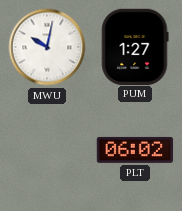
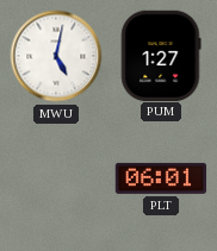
MWU: 10:02 -> 5:02
PLT: 06:02 -> 06:01
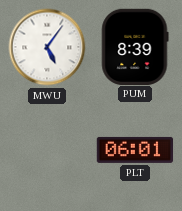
MWU: 5:02 -> 5:06
PUM: 1:27 -> 8:39
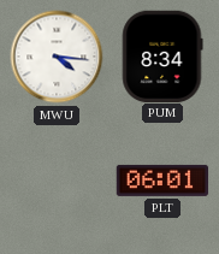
MWU: 5:06 -> 4:16
PUM: 8:39 -> 8:34
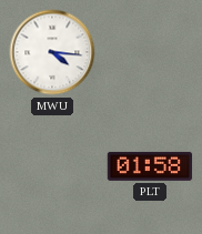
PUM: 8:34 -> none
PLT: 06:01 -> 01:58
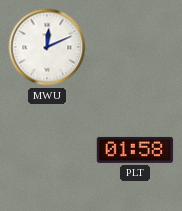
MWU: 4:16 -> 12:11
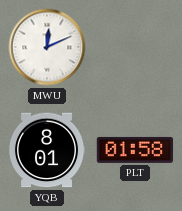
YQB: none -> 8:01
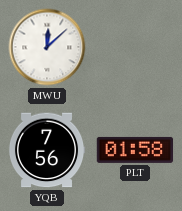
MWU: 12:11 -> 12:08
YQB: 8:01 -> 7:56
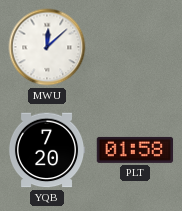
YQB: 7:56 -> 7:20
